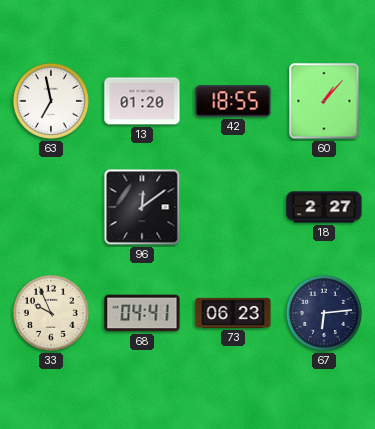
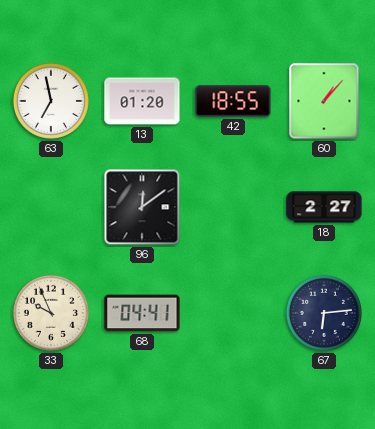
73: 06:23 -> none
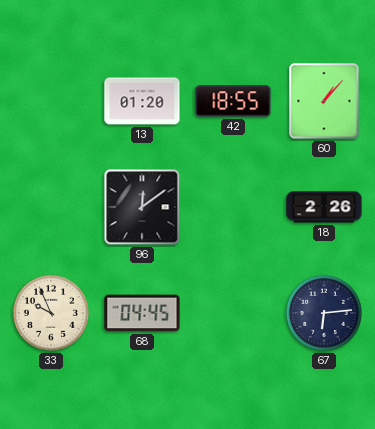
63: 6:58 -> none
18: 2:27 -> 2:26
68: 04:41 -> 04:45
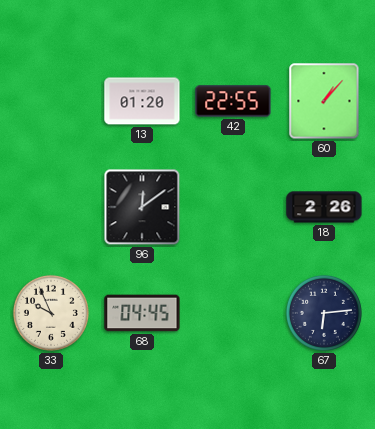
42: 18:55 -> 22:55
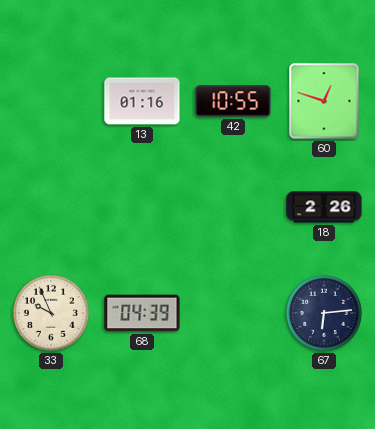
13: 01:20 -> 01:16
42: 22:55 -> 10:55
60: 1:07 -> 12:48
96: 12:09 -> none
68: 04:45 -> 04:39
